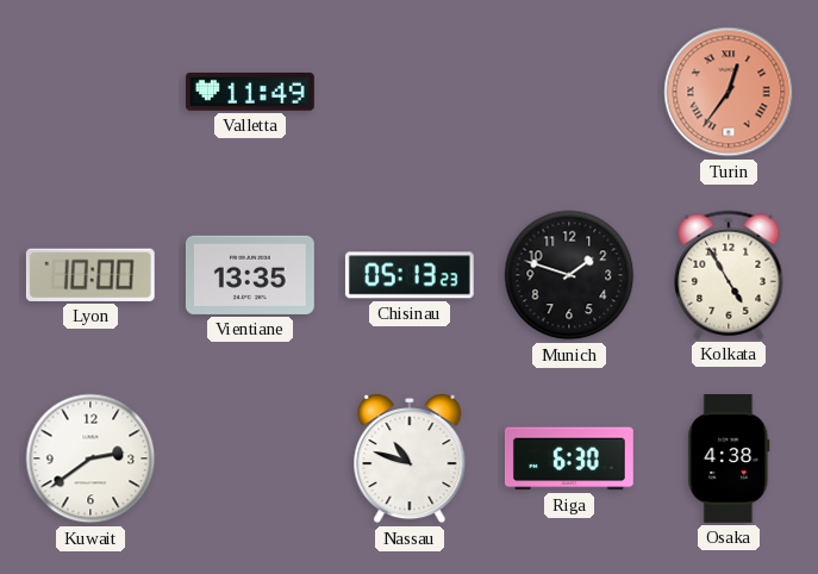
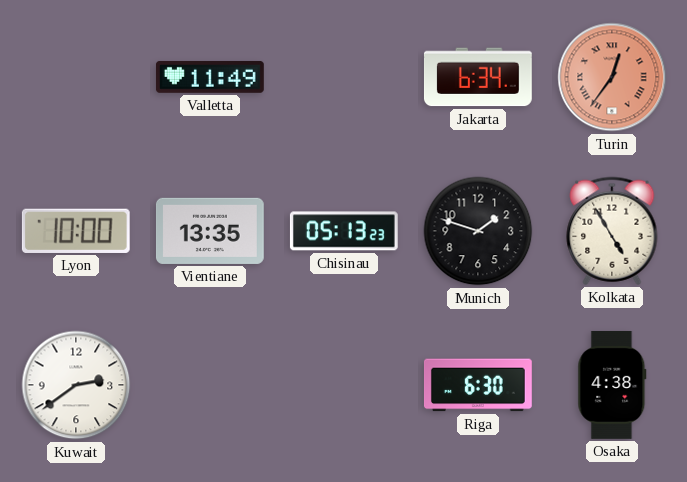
Jakarta: none -> 6:34
Nassau: 10:48 -> none
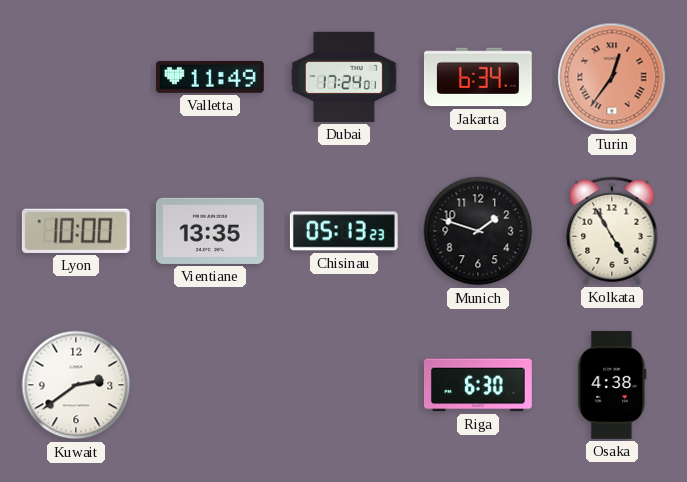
Dubai: none -> 17:24
